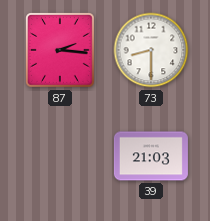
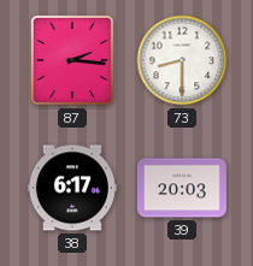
38: none -> 6:17
39: 21:03 -> 20:03
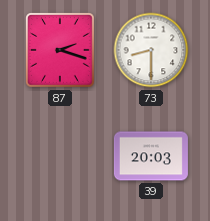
87: 2:16 -> 2:18
38: 6:17 -> none
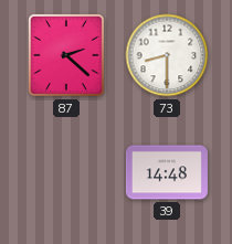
87: 2:18 -> 2:22
39: 20:03 -> 14:48
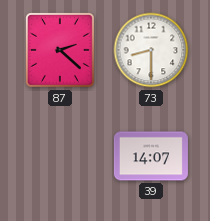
39: 14:48 -> 14:07
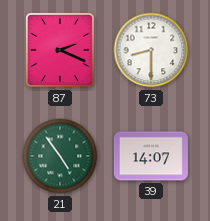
87: 2:22 -> 2:19
21: none -> 4:54
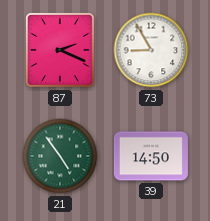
73: 8:30 -> 8:55
39: 14:07 -> 14:50
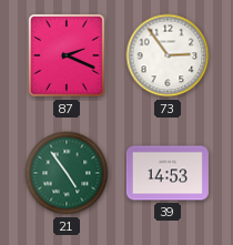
73: 8:55 -> 2:54
39: 14:50 -> 14:53
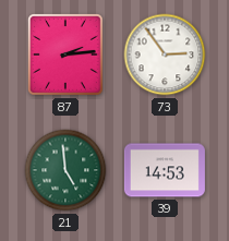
87: 2:19 -> 2:14
21: 4:54 -> 4:59
